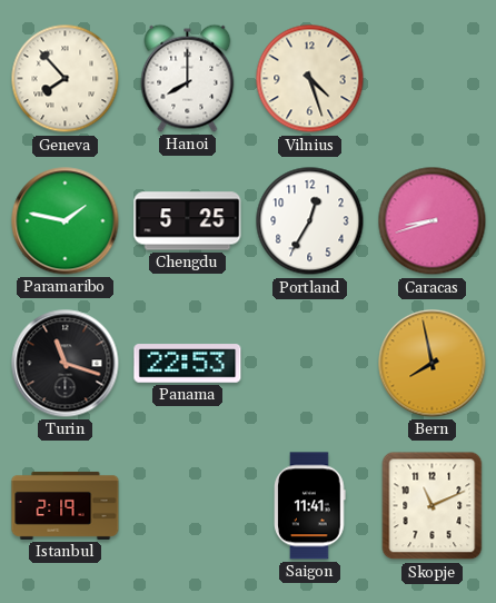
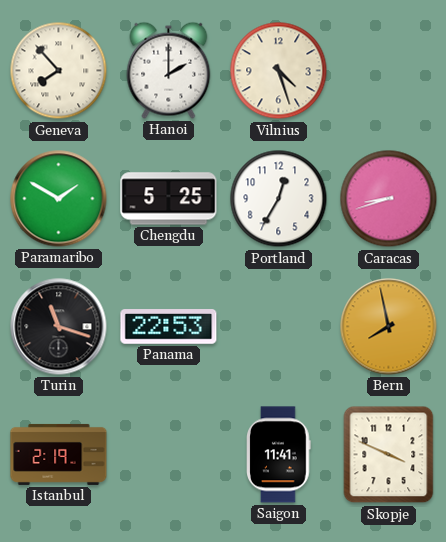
Hanoi: 8:00 -> 2:00
Paramaribo: 1:47 -> 1:50
Skopje: 11:11 -> 3:49
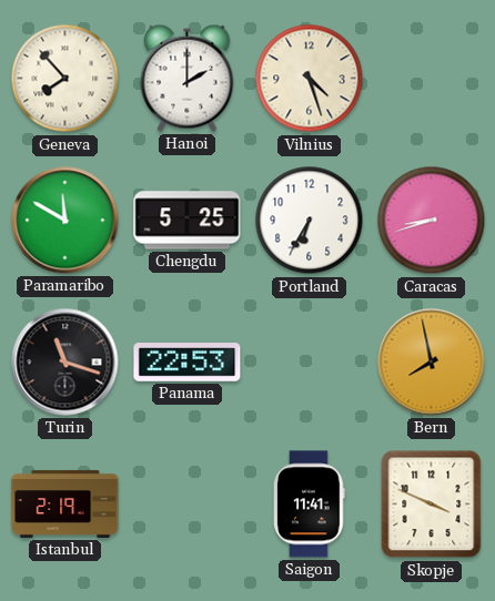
Paramaribo: 1:50 -> 11:50
Portland: 12:35 -> 6:35
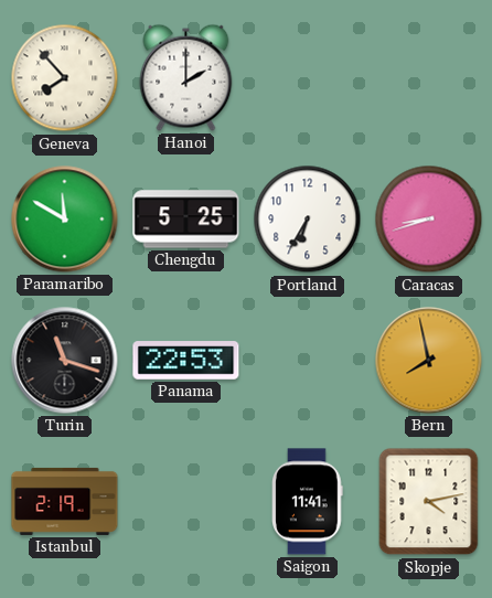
Vilnius: 4:27 -> none
Skopje: 3:49 -> 4:13
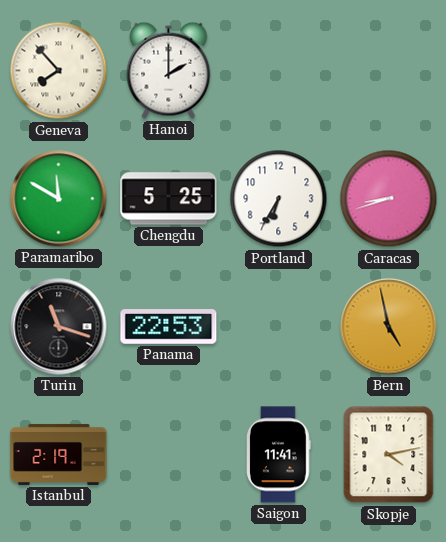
Bern: 7:58 -> 4:58
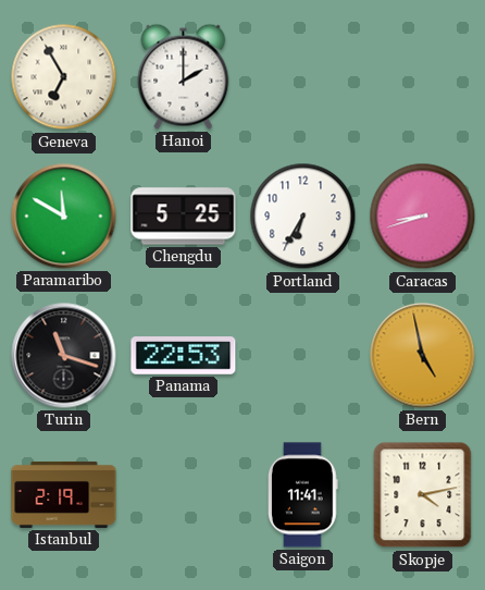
Geneva: 7:53 -> 6:55
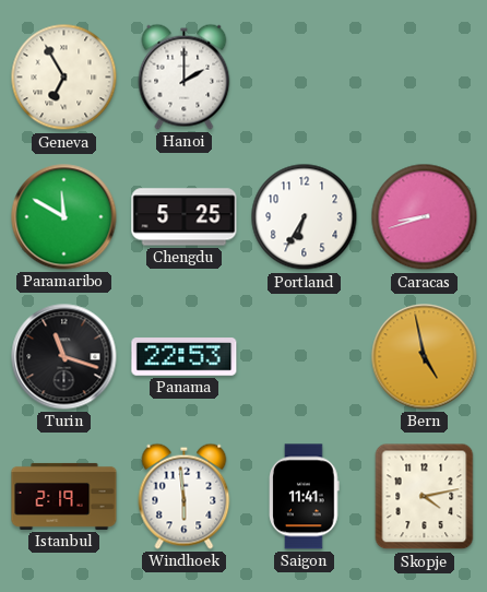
Windhoek: none -> 5:59
